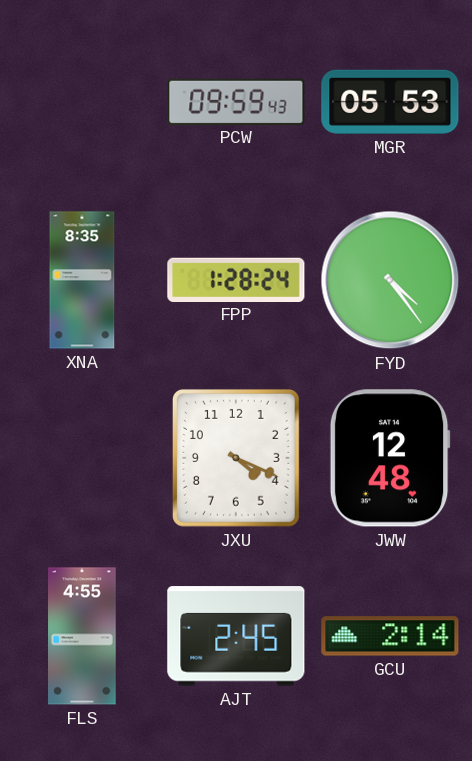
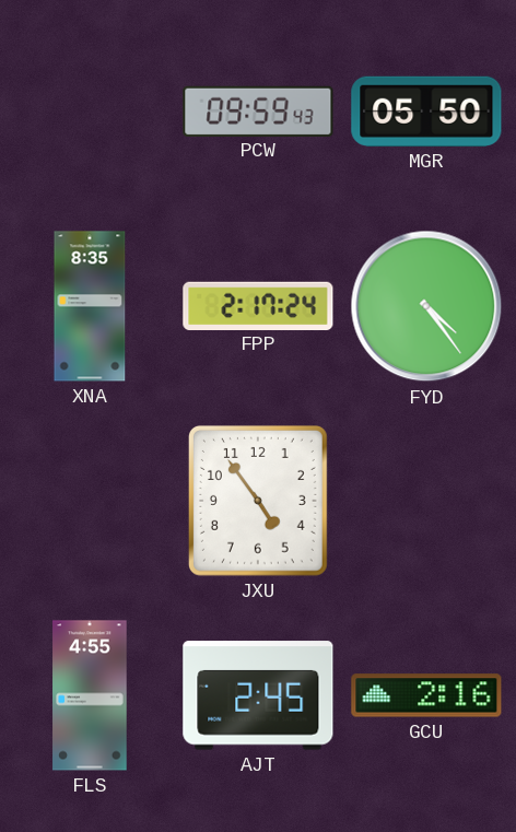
MGR: 05:53 -> 05:50
FPP: 1:28 -> 2:17
JXU: 4:19 -> 4:54
JWW: 12:48 -> none
GCU: 2:14 -> 2:16
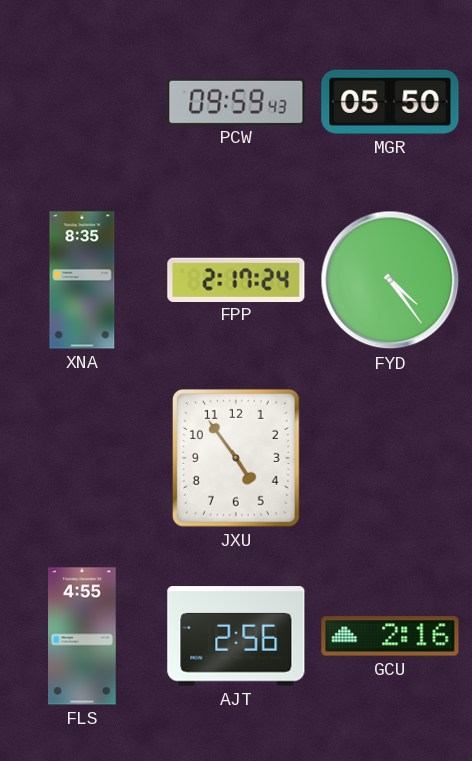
AJT: 2:45 -> 2:56
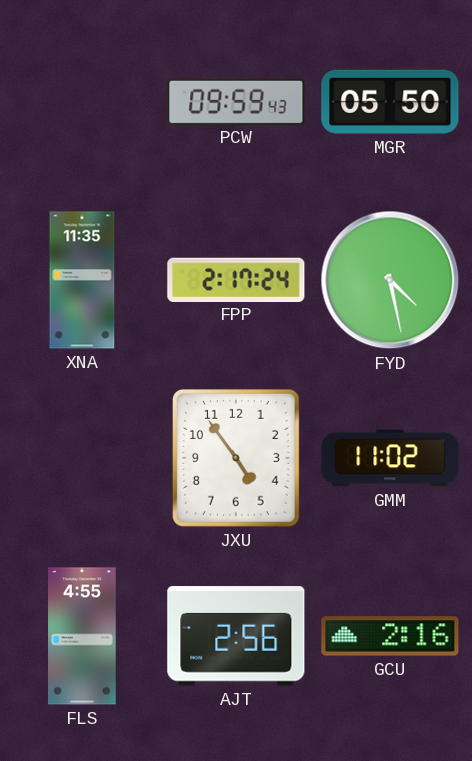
XNA: 8:35 -> 11:35
FYD: 4:24 -> 4:28
GMM: none -> 11:02
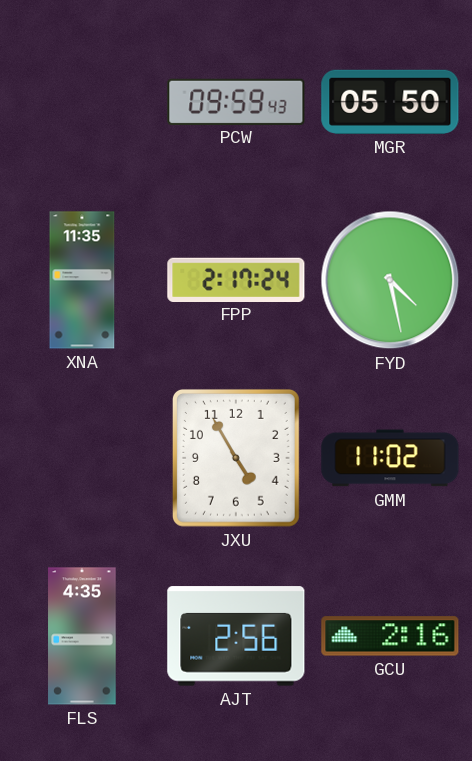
JXU: 4:54 -> 4:55
FLS: 4:55 -> 4:35
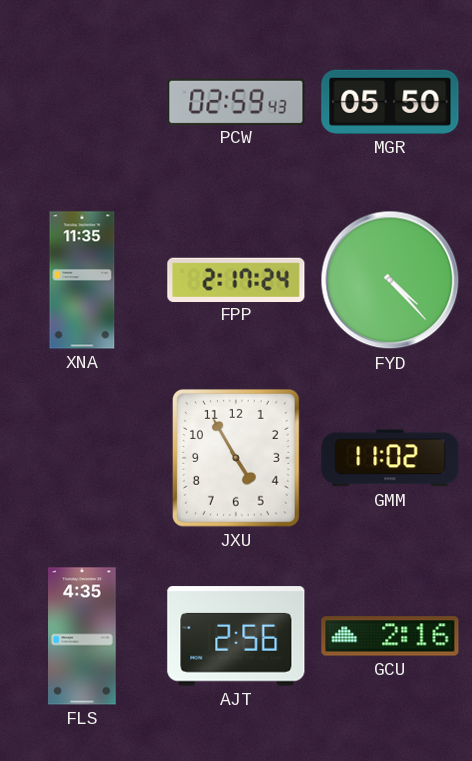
PCW: 09:59 -> 02:59
FYD: 4:28 -> 4:23
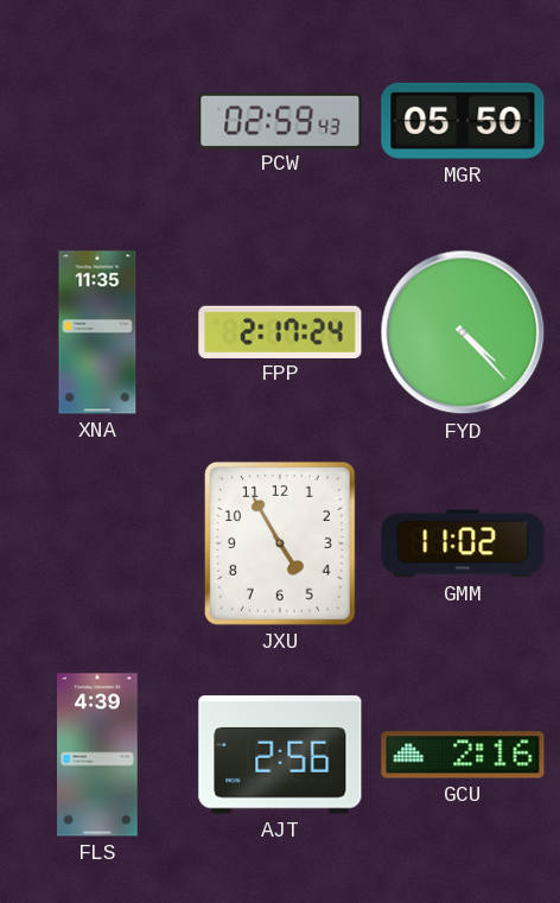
FLS: 4:35 -> 4:39
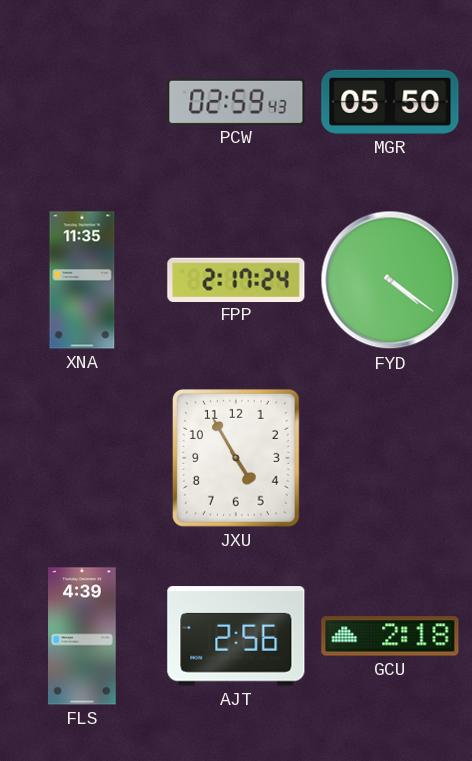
FYD: 4:23 -> 4:21
GMM: 11:02 -> none
GCU: 2:16 -> 2:18
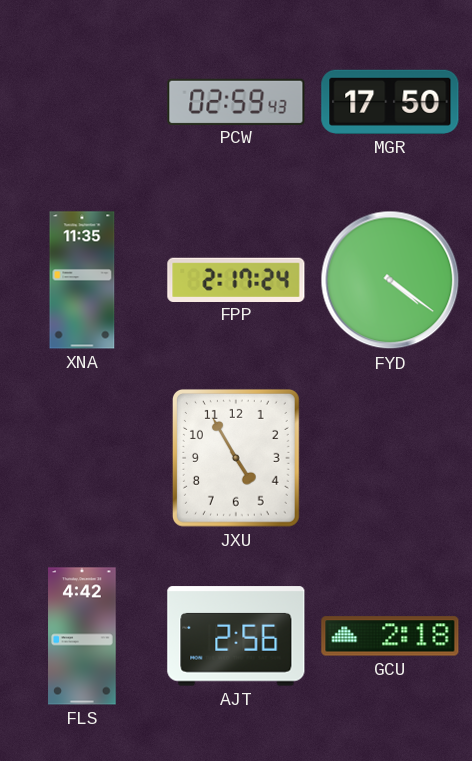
MGR: 05:50 -> 17:50
FLS: 4:39 -> 4:42
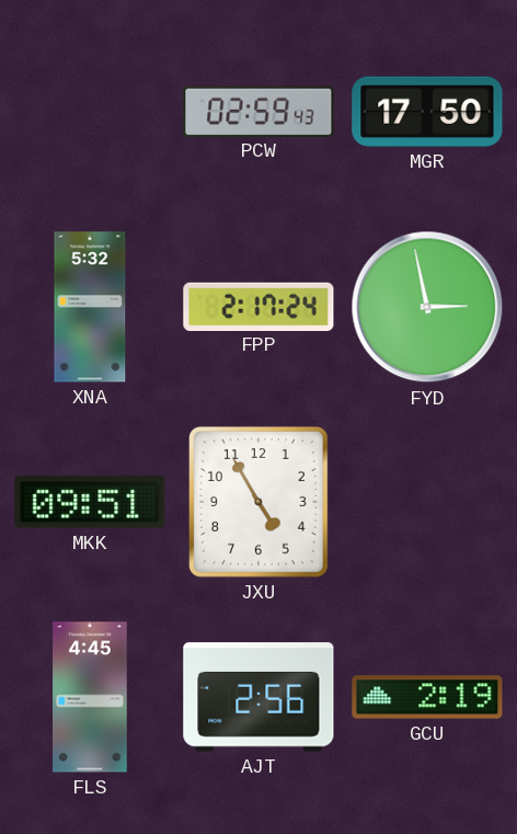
XNA: 11:35 -> 5:32
FYD: 4:21 -> 2:58
MKK: none -> 09:51
FLS: 4:42 -> 4:45
GCU: 2:18 -> 2:19
